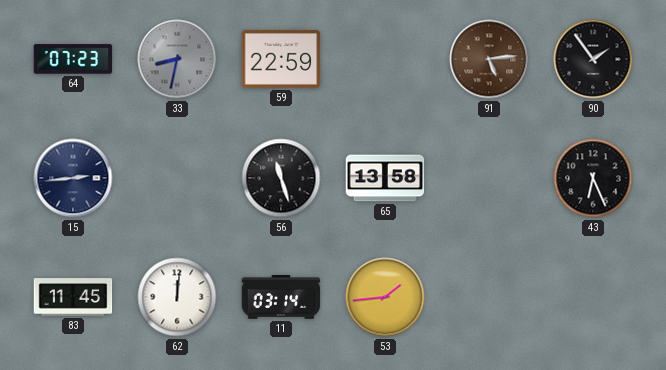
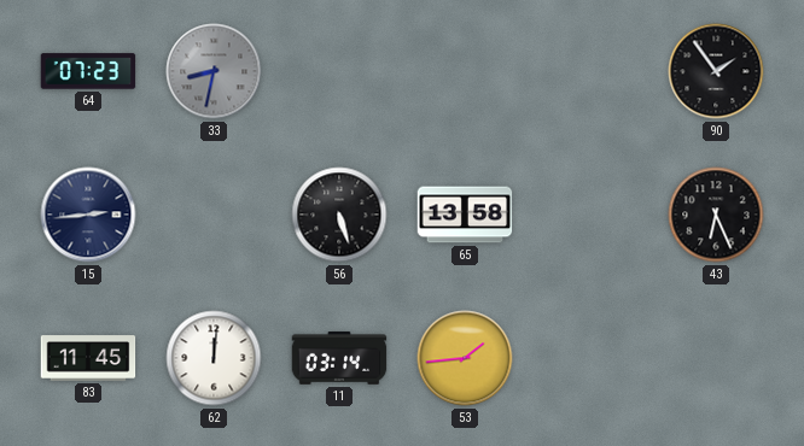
59: 22:59 -> none
91: 5:14 -> none
56: 11:27 -> 5:27
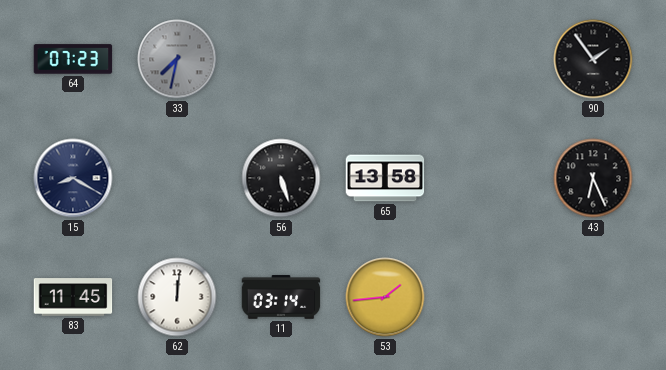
33: 8:32 -> 7:32
15: 2:44 -> 8:20
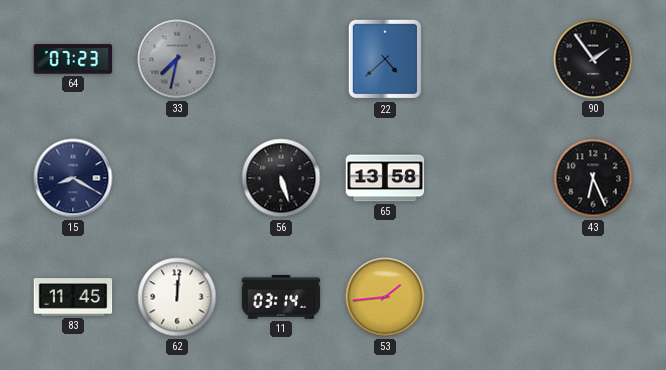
22: none -> 4:38
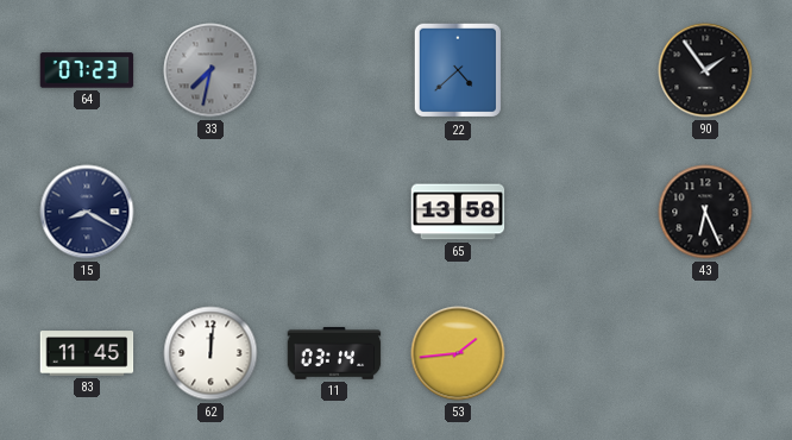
56: 5:27 -> none
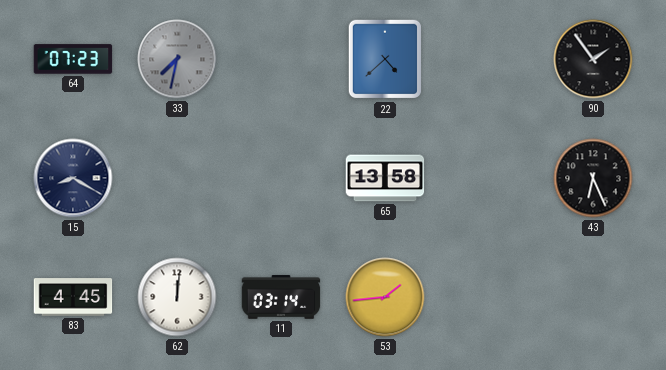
83: 11:45 -> 4:45
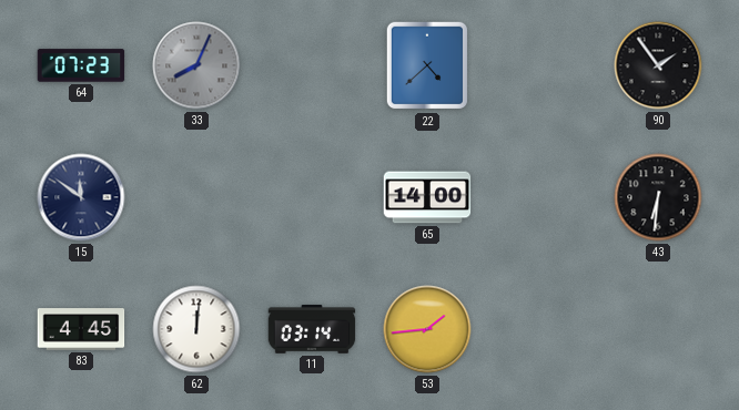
33: 7:32 -> 8:04
15: 8:20 -> 11:51
65: 13:58 -> 14:00
43: 6:26 -> 6:31
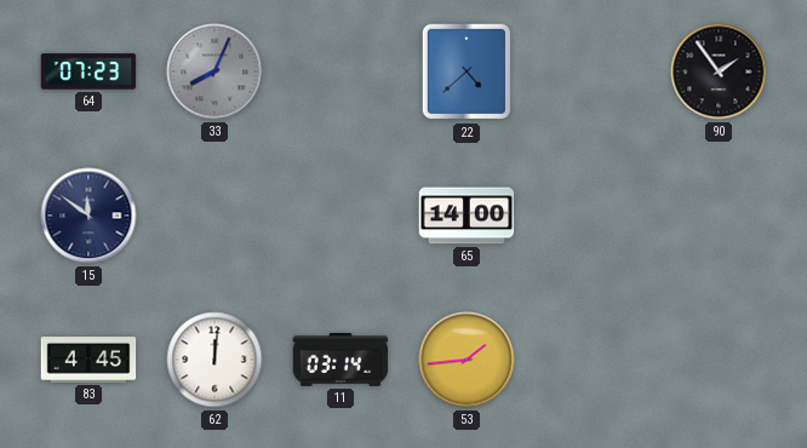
43: 6:31 -> none
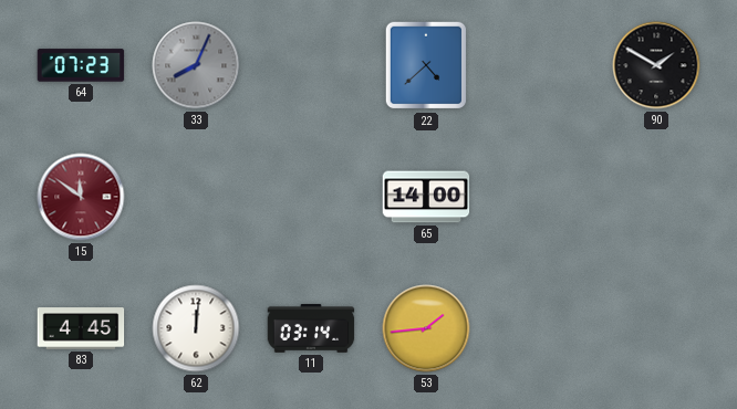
90: 1:54 -> 1:50
15 dial: navy -> burgundy
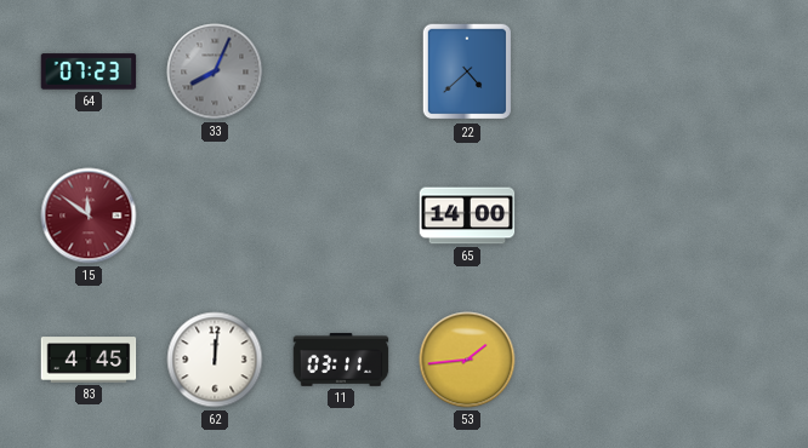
90: 1:50 -> none
11: 03:14 -> 03:11
